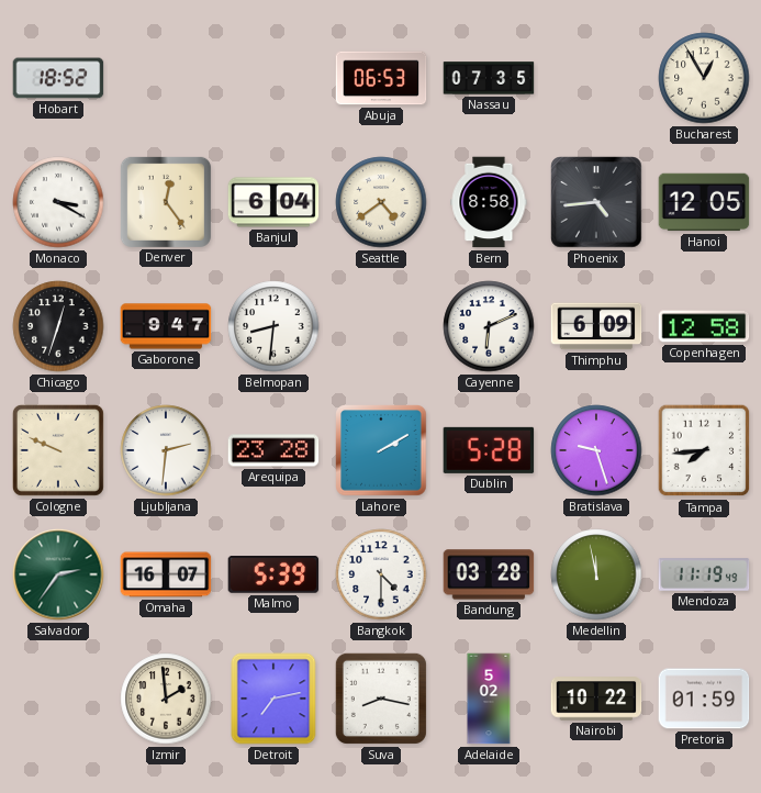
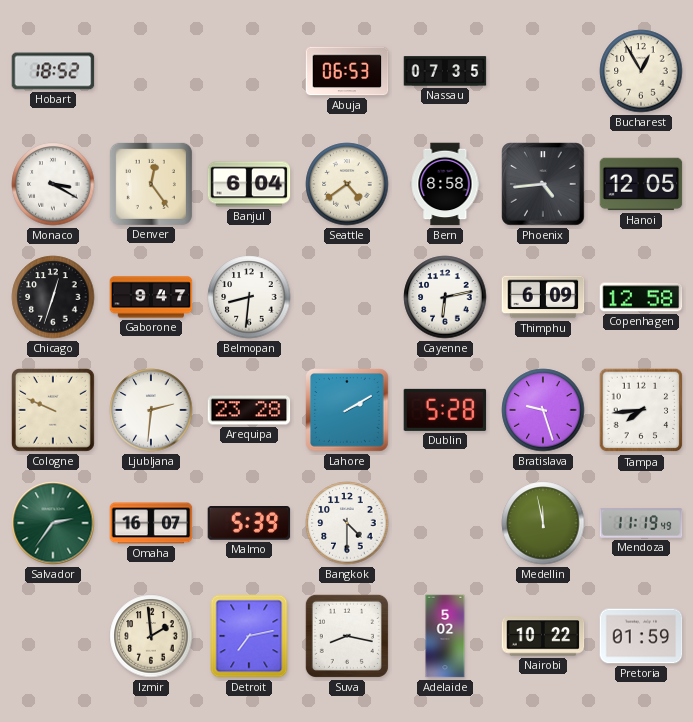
Cayenne: 6:11 -> 6:13
Bandung: 03:28 -> none
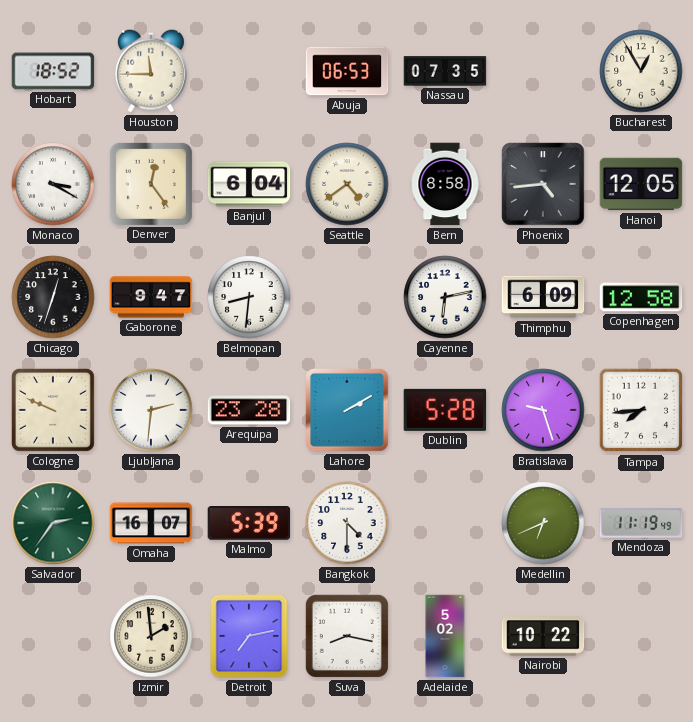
Houston: none -> 11:45
Medellin: 11:58 -> 6:41
Pretoria: 01:59 -> none
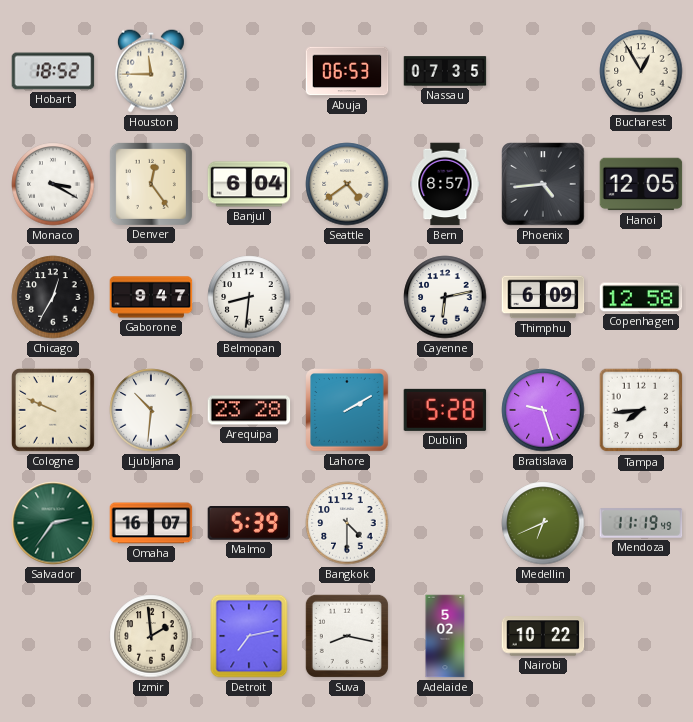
Bern: 8:58 -> 8:57
Chicago: 12:33 -> 12:35
Ljubljana: 2:31 -> 10:31
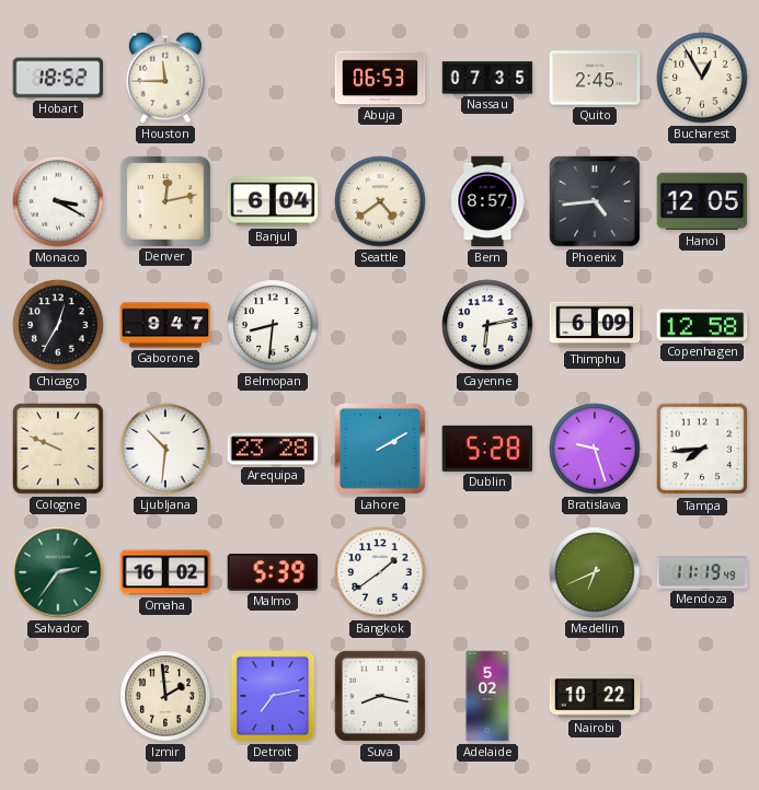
Quito: none -> 2:45
Denver: 12:24 -> 12:13
Omaha: 16:07 -> 16:02
Bangkok: 4:30 -> 1:39
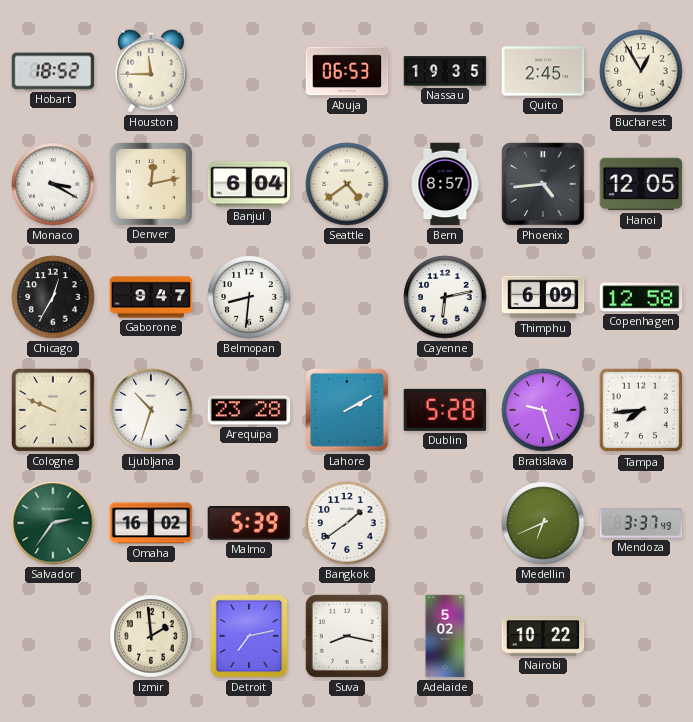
Nassau: 07:35 -> 19:35
Ljubljana: 10:31 -> 10:33
Mendoza: 11:19 -> 3:37
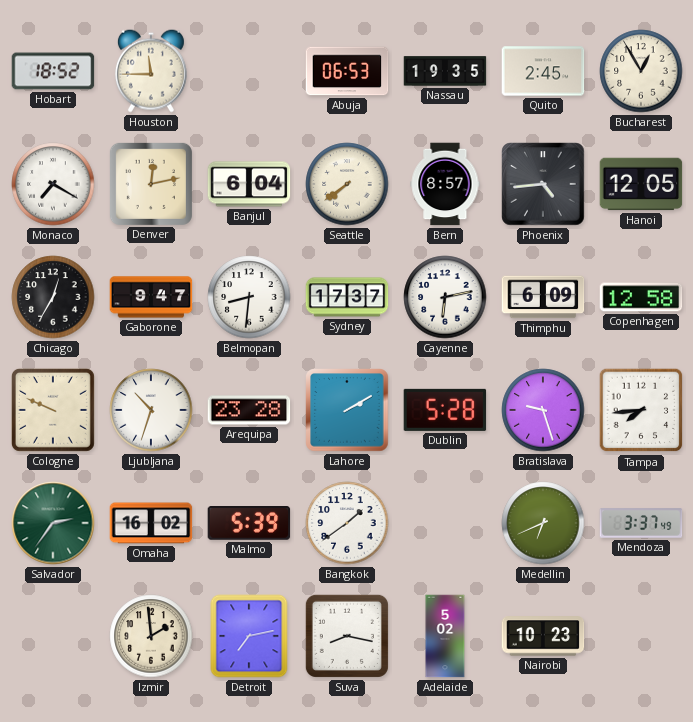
Monaco: 3:20 -> 7:20
Seattle: 4:39 -> 7:39
Sydney: none -> 17:37
Nairobi: 10:22 -> 10:23
